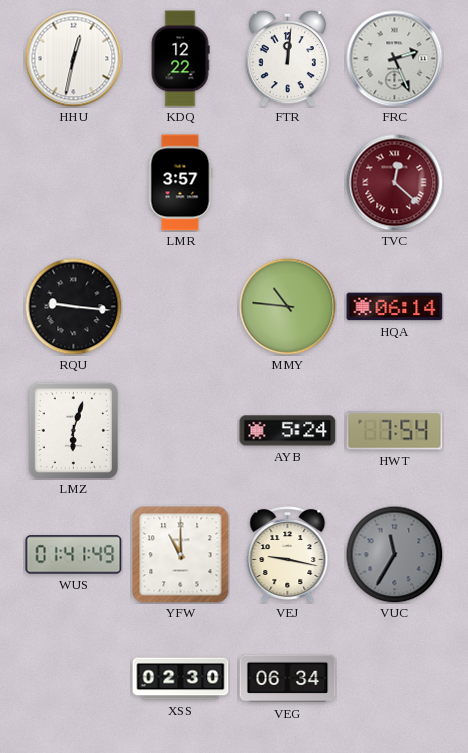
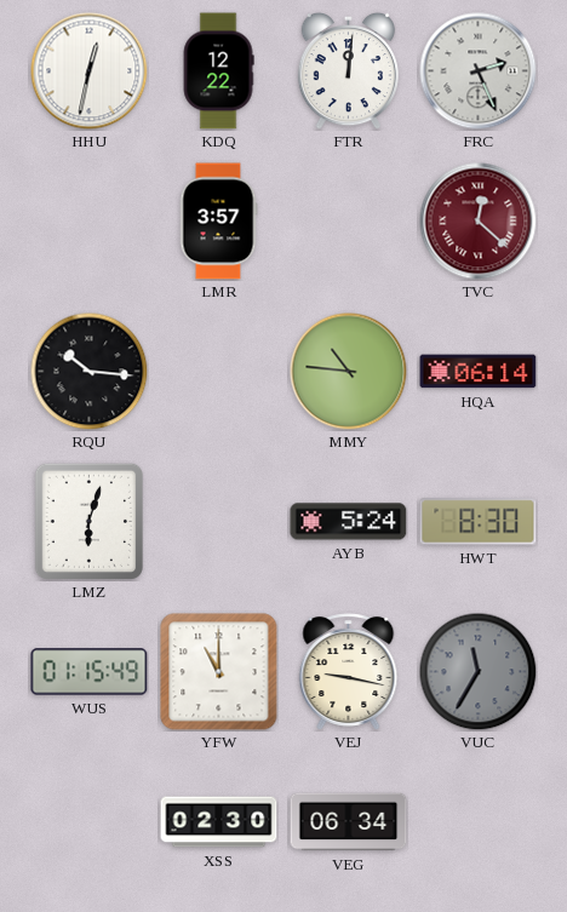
RQU: 9:16 -> 10:16
HWT: 7:54 -> 8:30
WUS: 01:41 -> 01:15
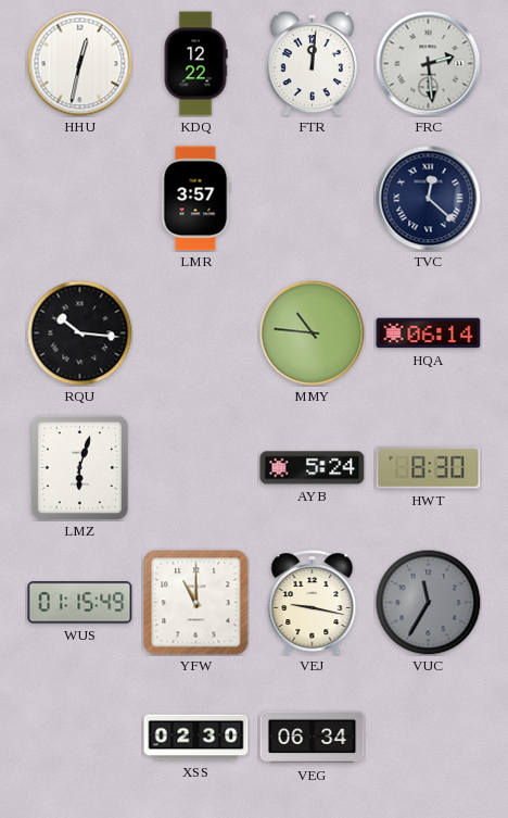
FRC: 2:26 -> 2:29
TVC dial: burgundy -> navy
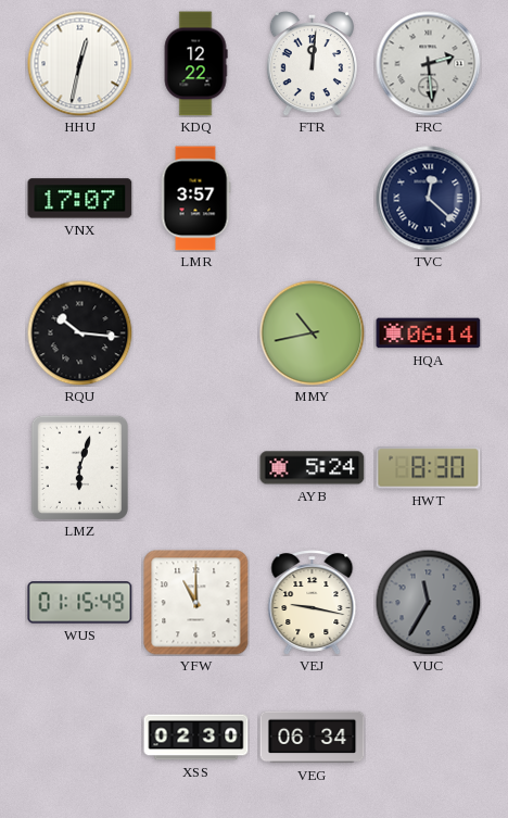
VNX: none -> 17:07
MMY: 10:46 -> 10:43
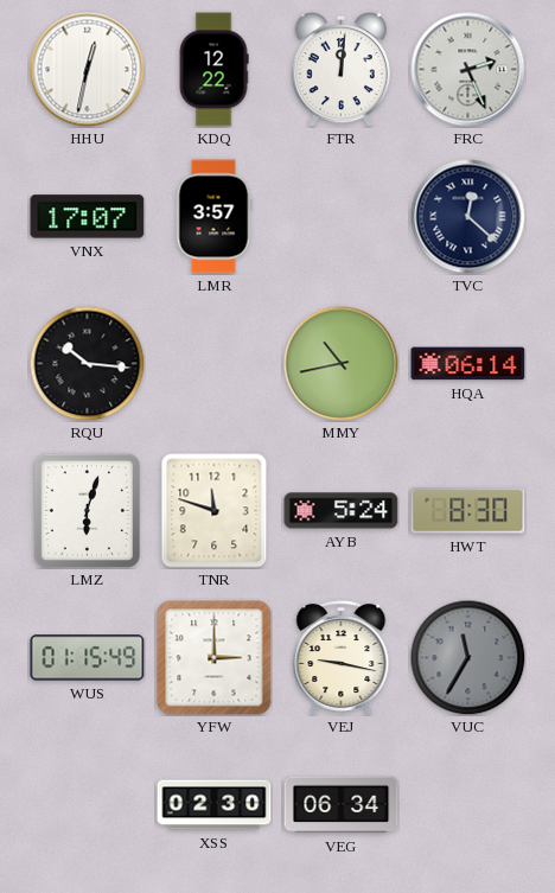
FRC: 2:29 -> 2:26
TNR: none -> 11:48
YFW: 11:00 -> 3:00
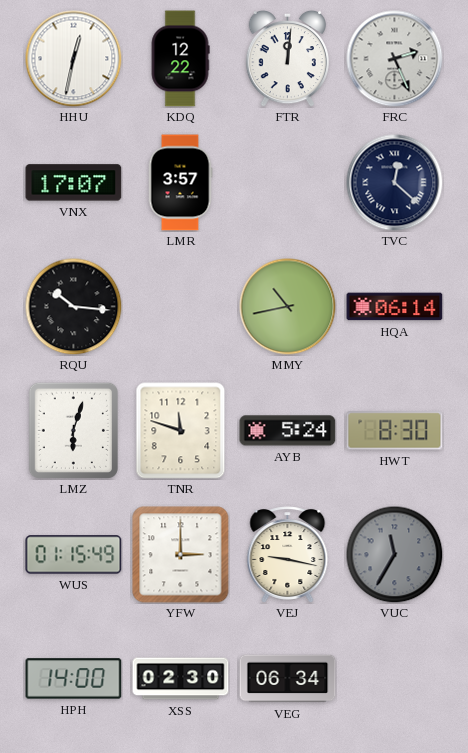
HPH: none -> 14:00
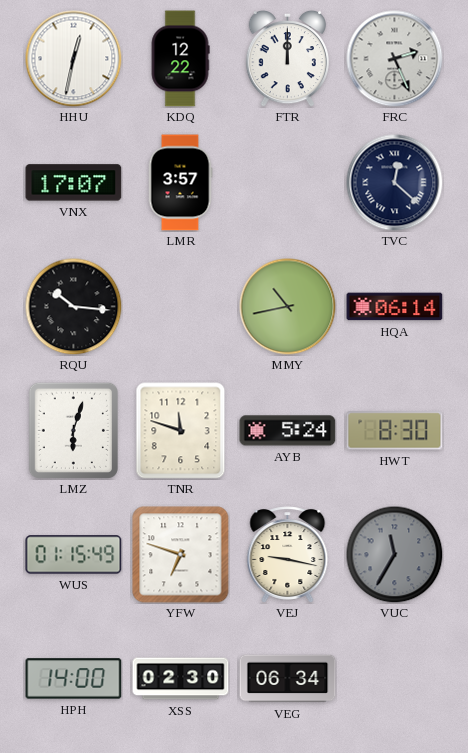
FTR: 12:01 -> 12:00
YFW: 3:00 -> 6:48
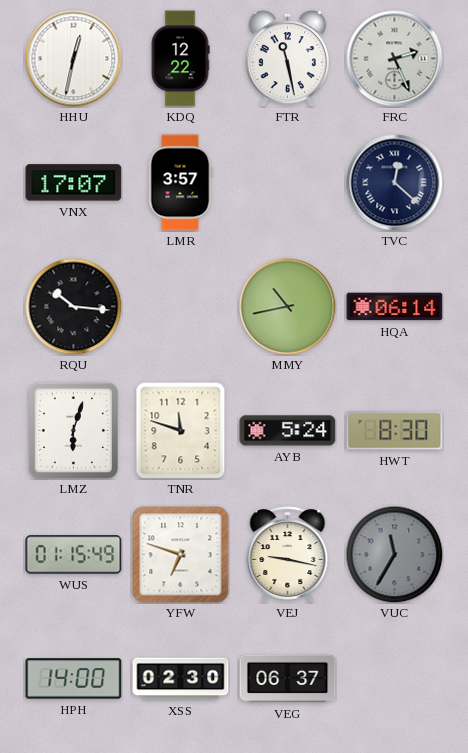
FTR: 12:00 -> 11:28
VEG: 06:34 -> 06:37
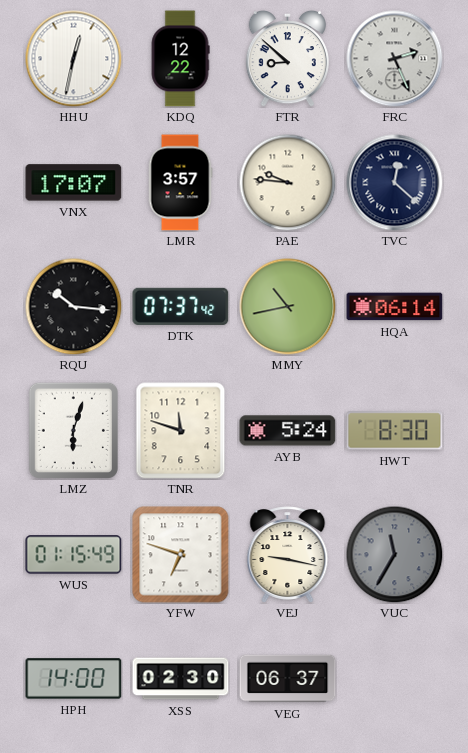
FTR: 11:28 -> 8:52
PAE: none -> 9:46
DTK: none -> 07:37
